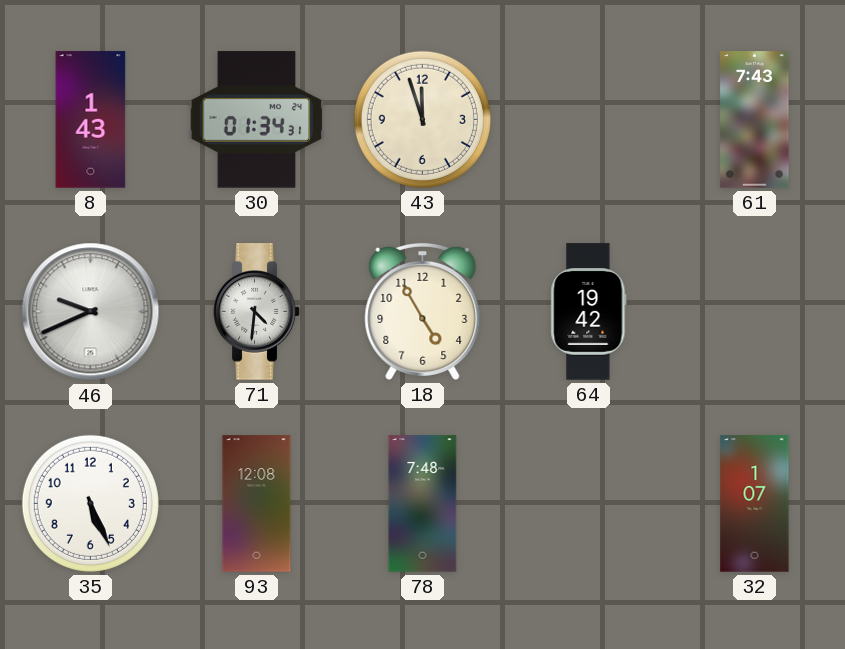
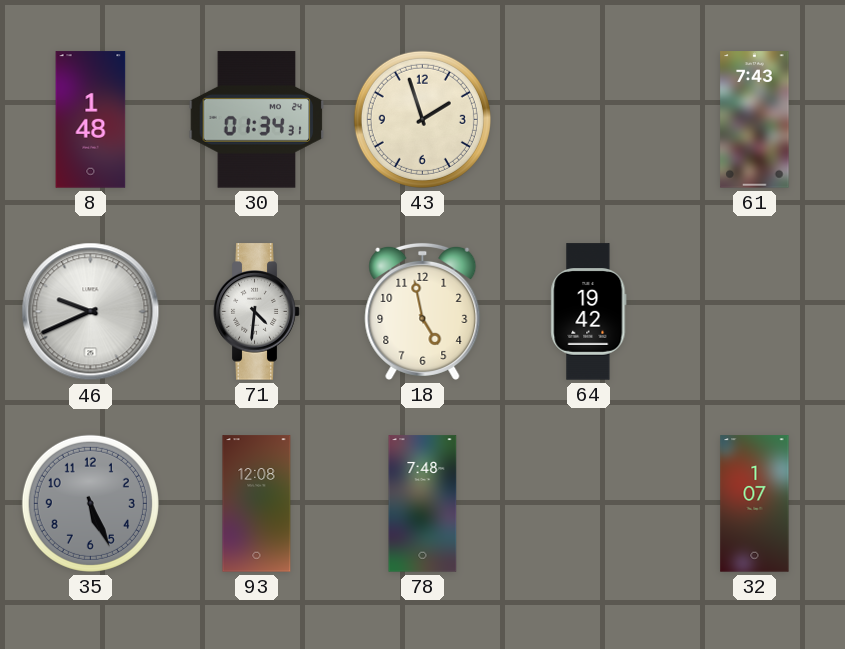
8: 1:43 -> 1:48
43: 11:57 -> 1:57
18: 4:55 -> 4:58
35 dial: white -> grey
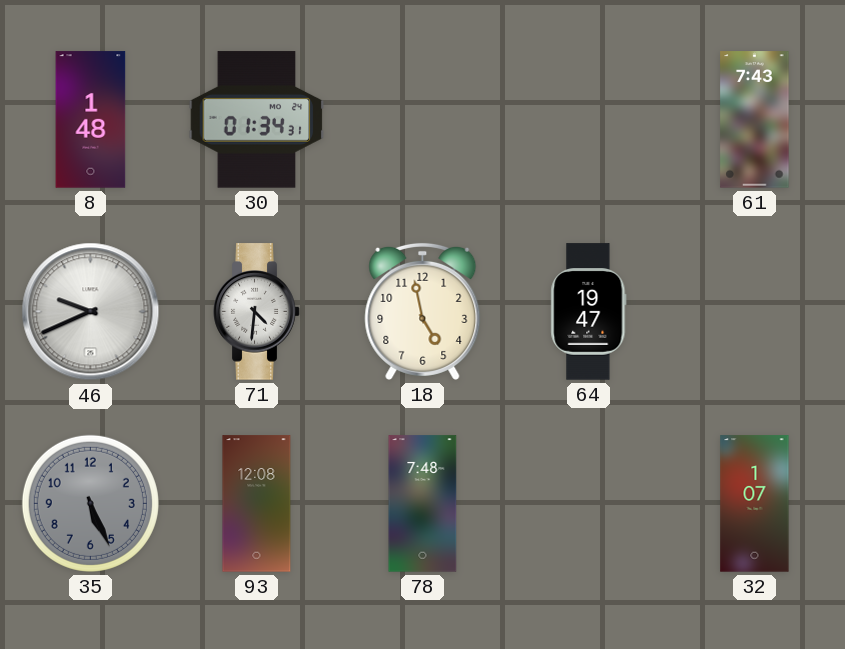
43: 1:57 -> none
64: 19:42 -> 19:47
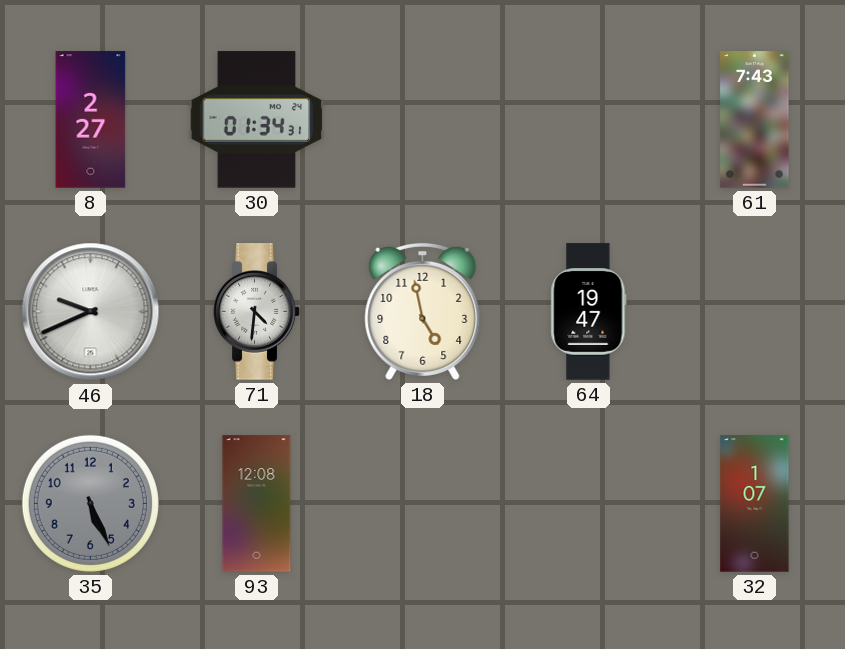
8: 1:48 -> 2:27
78: 7:48 -> none
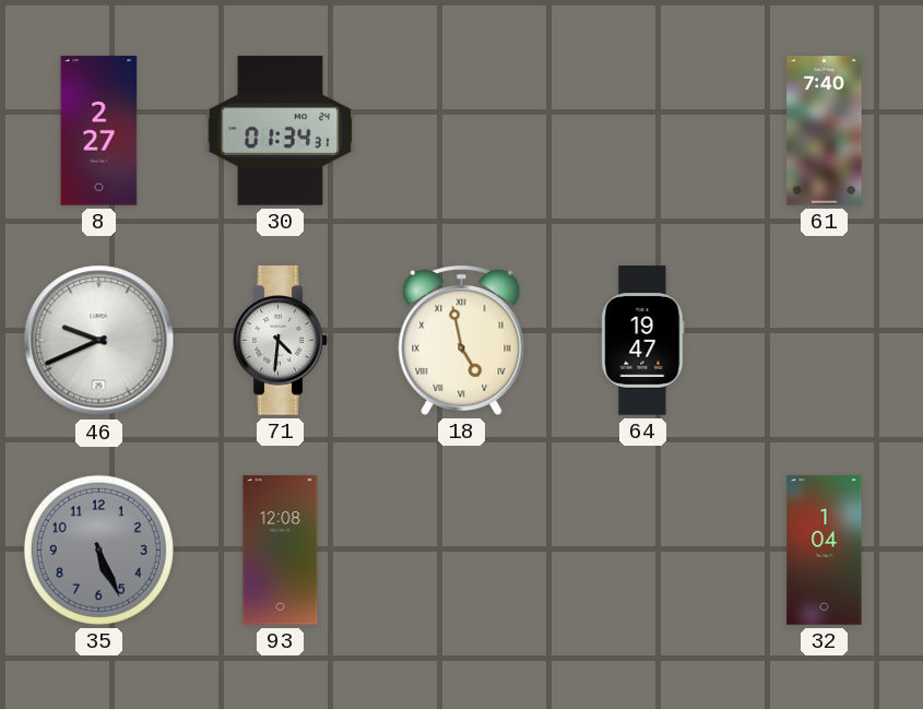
61: 7:43 -> 7:40
18 numerals: Arabic -> Roman
32: 1:07 -> 1:04
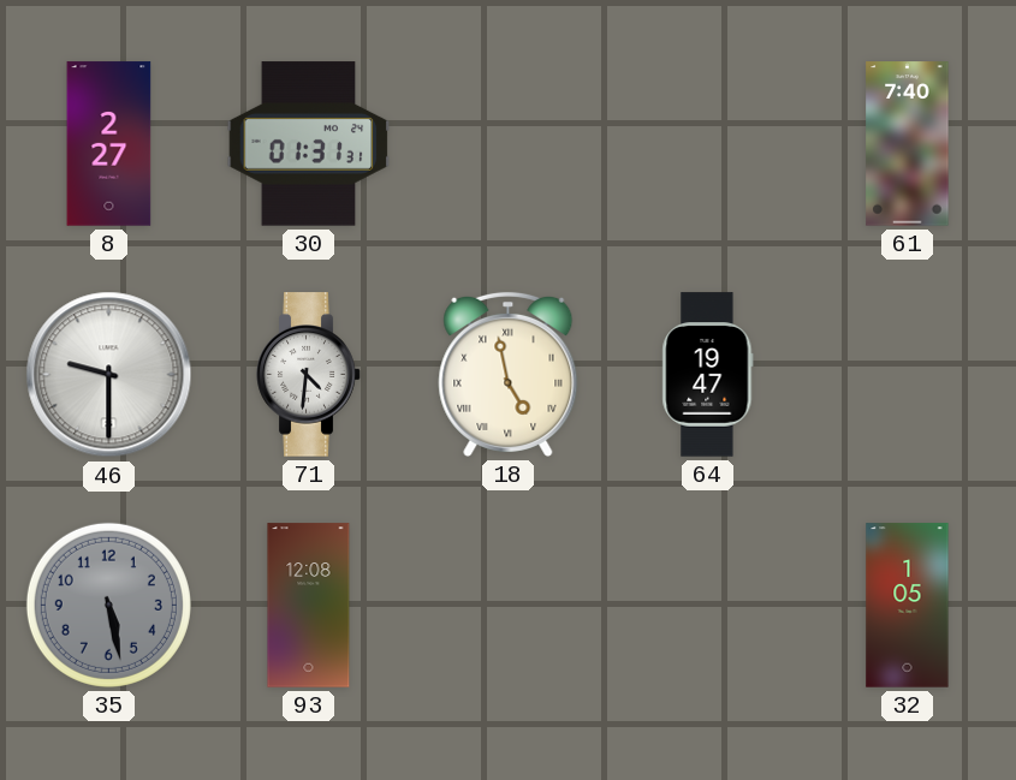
30: 01:34 -> 01:31
46: 9:41 -> 9:30
35: 5:26 -> 5:28
32: 1:04 -> 1:05
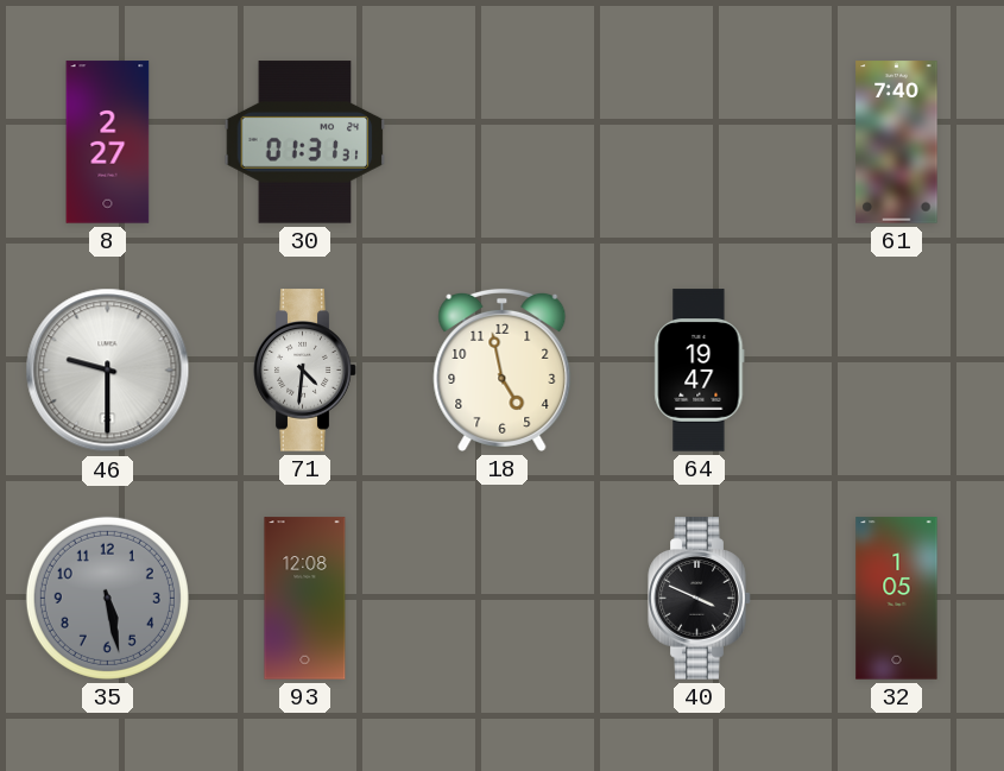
18 numerals: Roman -> Arabic
40: none -> 3:49
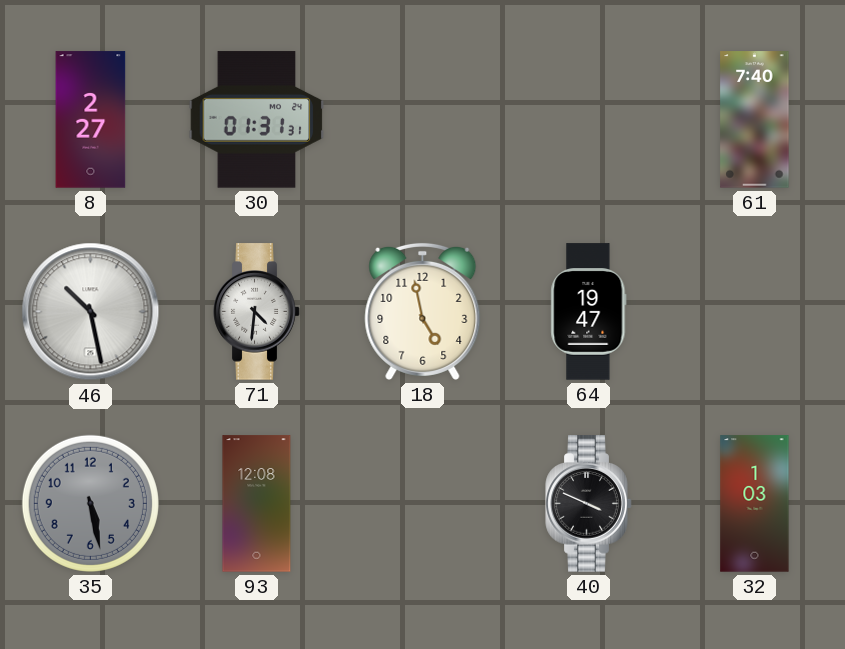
46: 9:30 -> 10:28
32: 1:05 -> 1:03
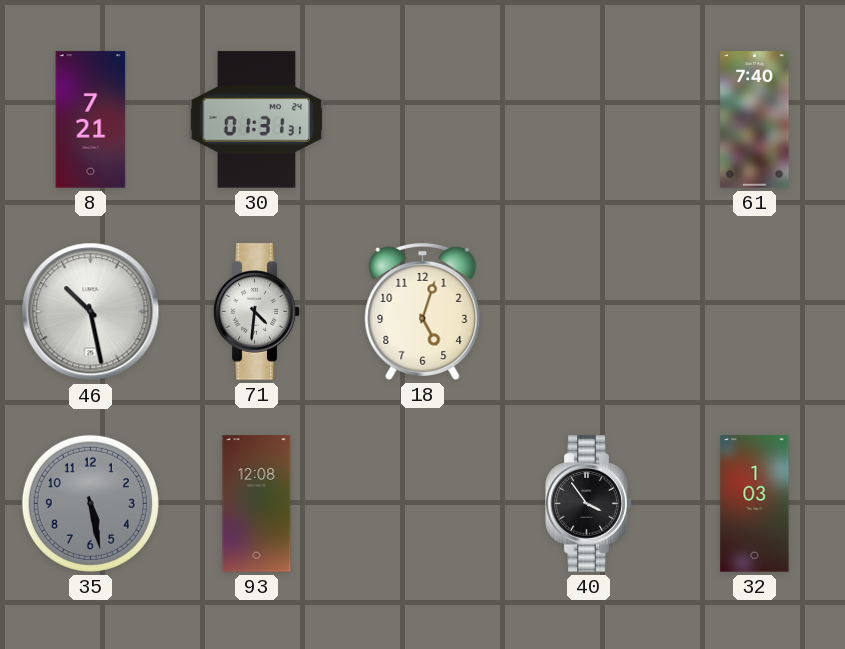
8: 2:27 -> 7:21
18: 4:58 -> 5:03
64: 19:47 -> none
40: 3:49 -> 3:54
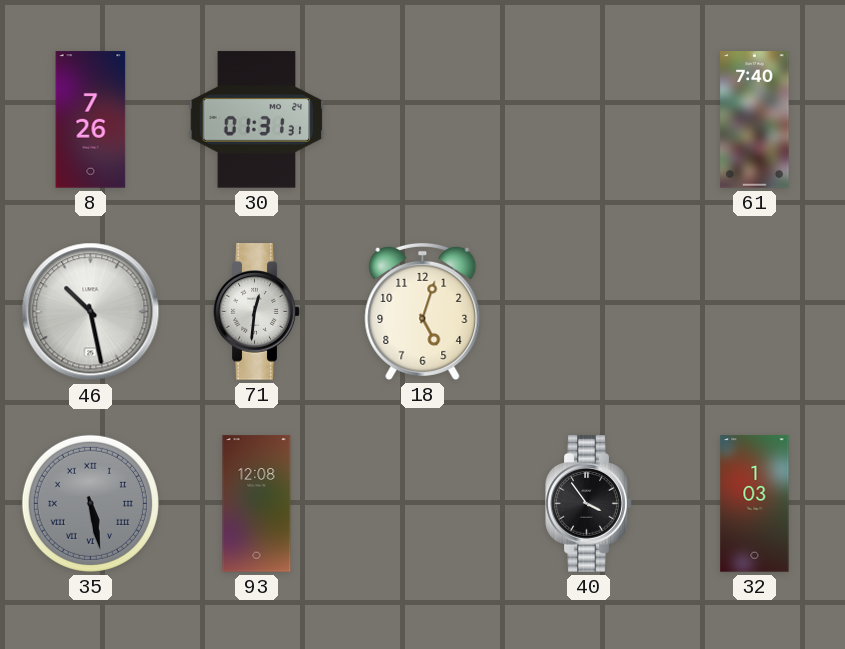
8: 7:21 -> 7:26
71: 4:31 -> 12:31
35 numerals: Arabic -> Roman
